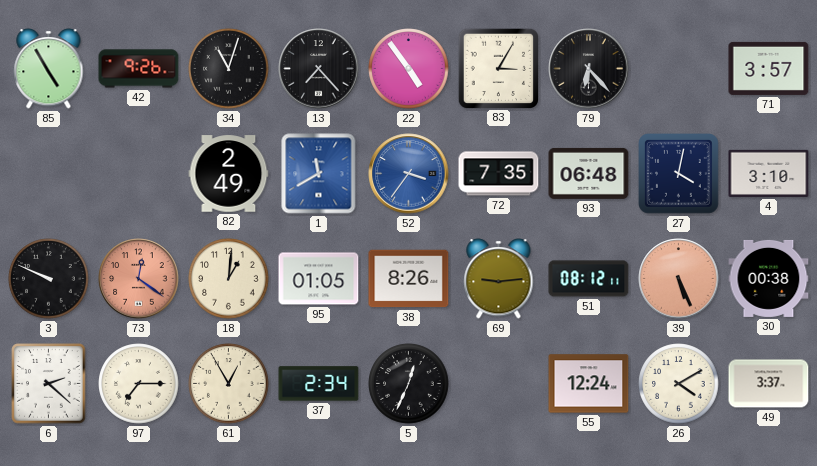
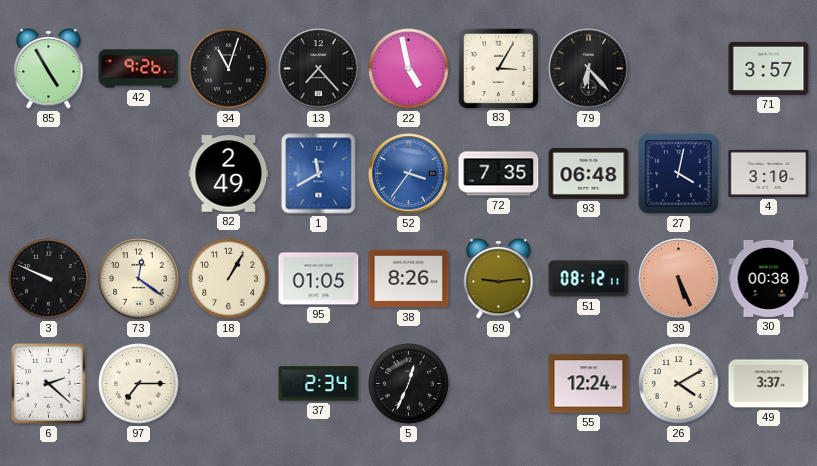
22: 4:54 -> 4:58
73 dial: salmon -> cream
18: 1:01 -> 1:05
61: 12:55 -> none
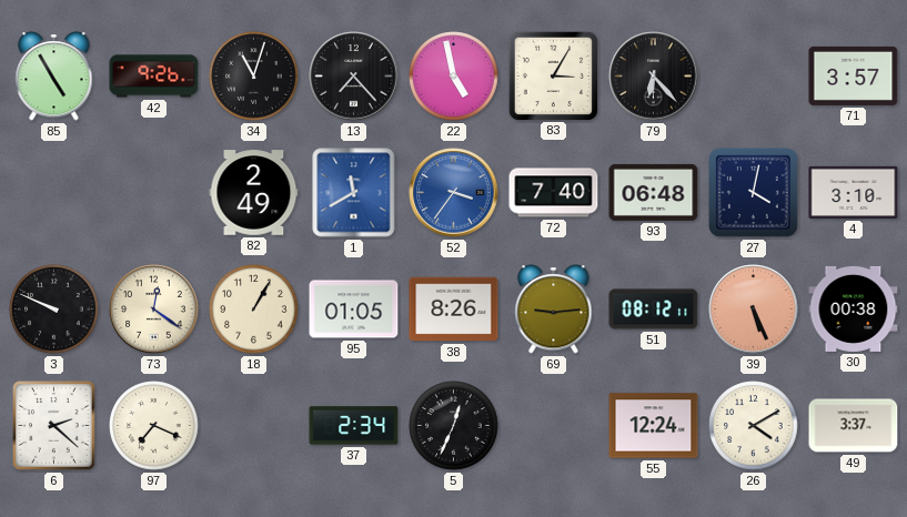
72: 7:35 -> 7:40
97: 7:15 -> 7:19
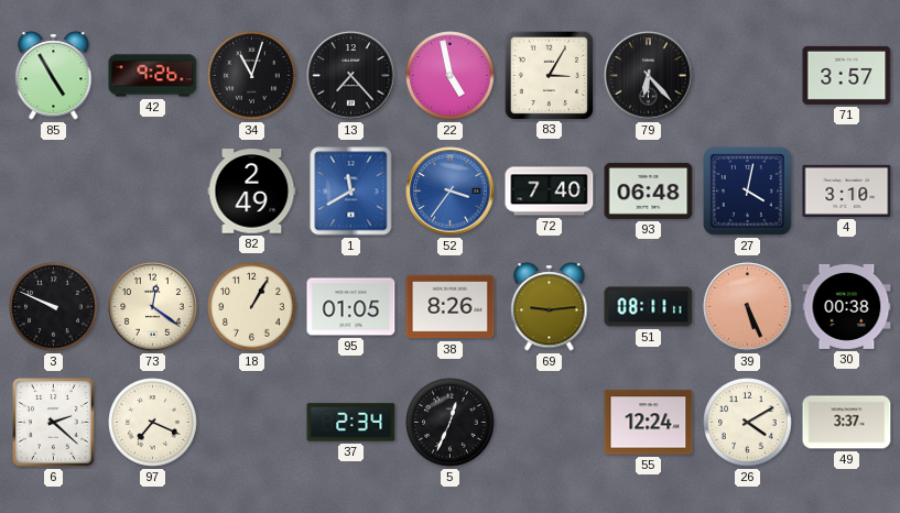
51: 08:12 -> 08:11
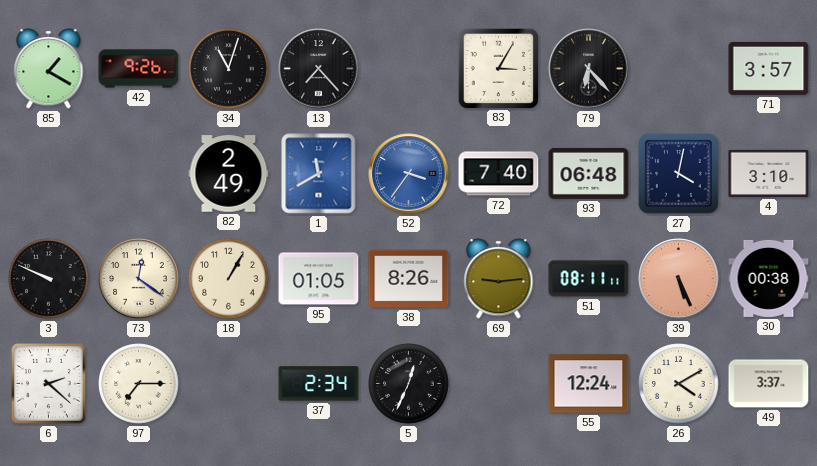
85: 4:55 -> 1:20
22: 4:58 -> none
97: 7:19 -> 7:15
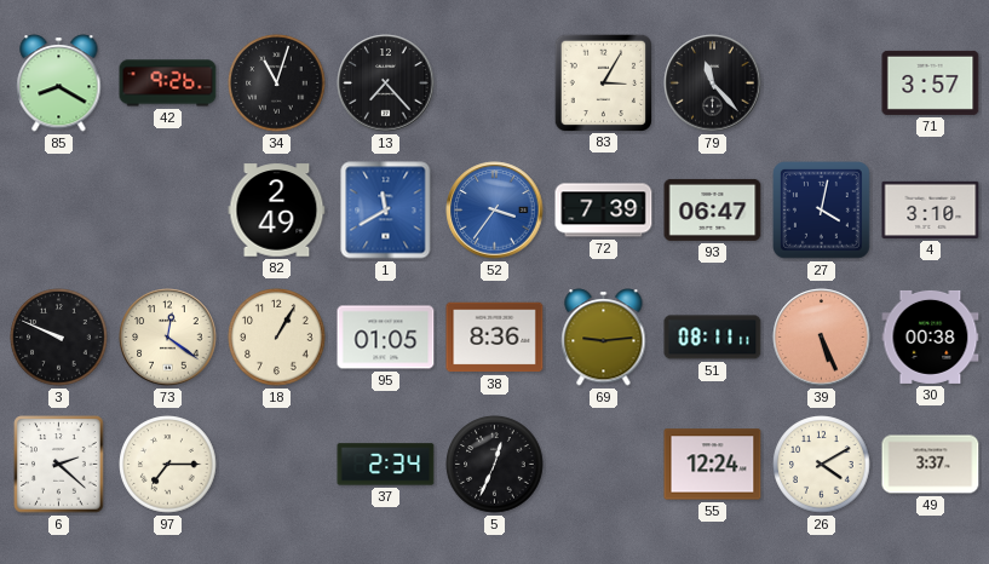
85: 1:20 -> 8:20
79: 6:23 -> 11:23
72: 7:40 -> 7:39
93: 06:48 -> 06:47
38: 8:26 -> 8:36
